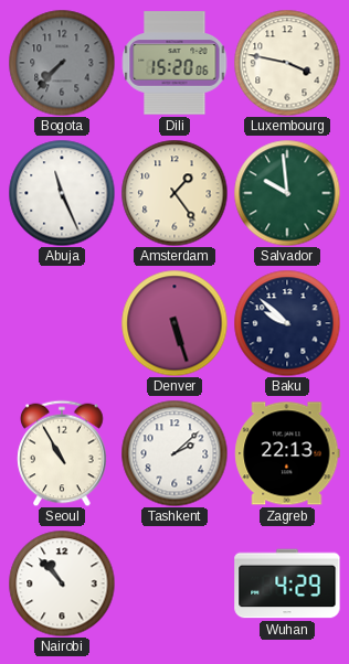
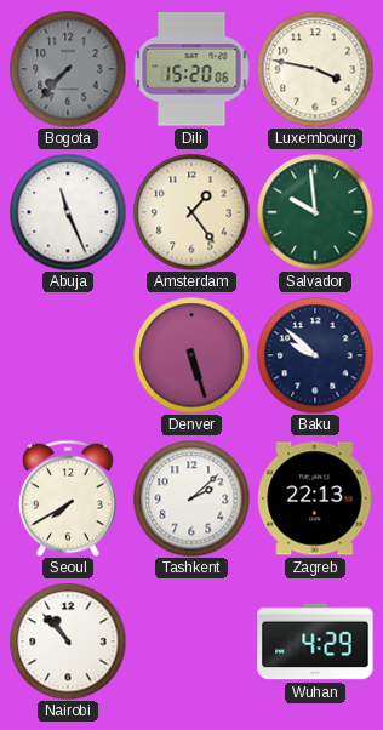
Seoul: 10:55 -> 7:40
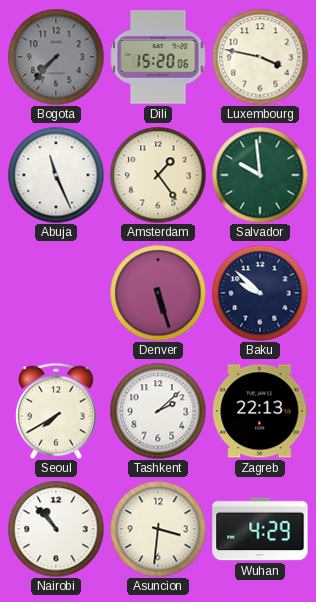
Asuncion: none -> 3:31
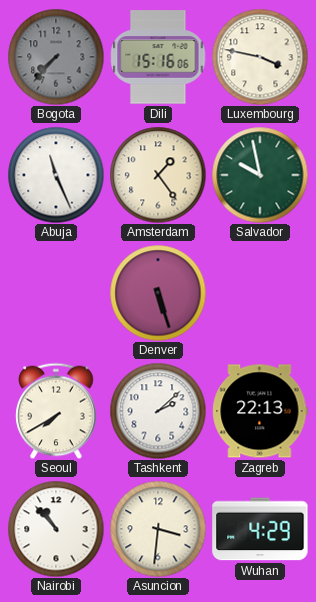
Dili: 15:20 -> 15:16
Salvador: 9:59 -> 9:58
Baku: 9:52 -> none
